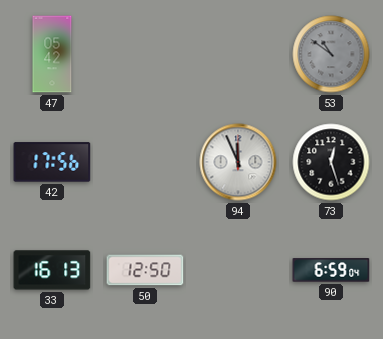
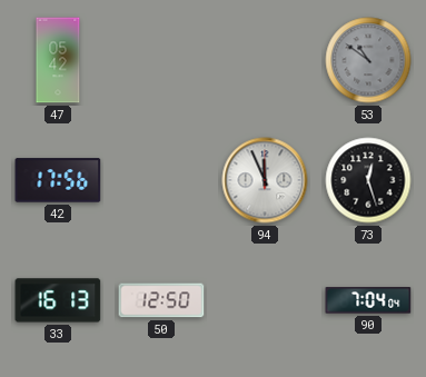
90: 6:59 -> 7:04
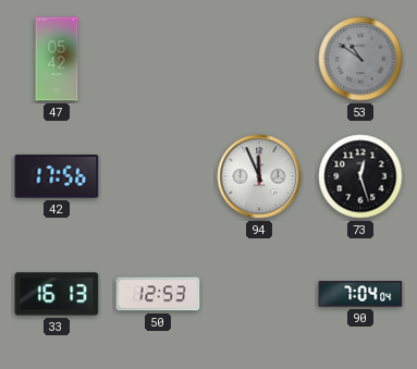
50: 12:50 -> 12:53
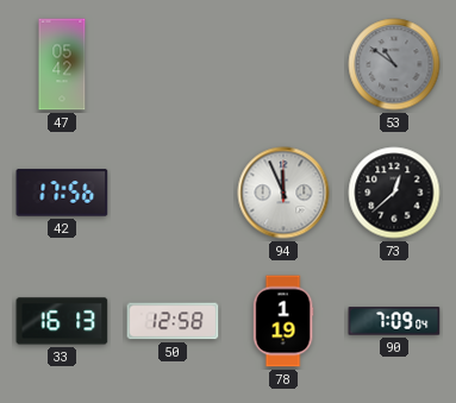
73: 12:27 -> 12:38
50: 12:53 -> 12:58
78: none -> 1:19
90: 7:04 -> 7:09
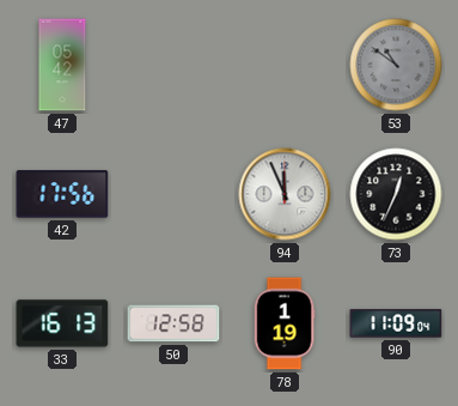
73: 12:38 -> 12:34
90: 7:09 -> 11:09
